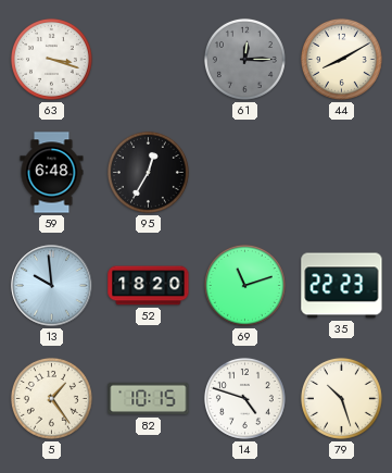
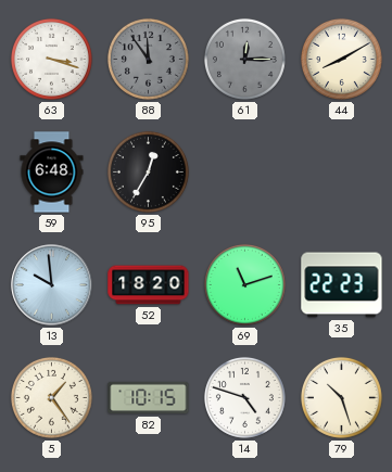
88: none -> 11:54
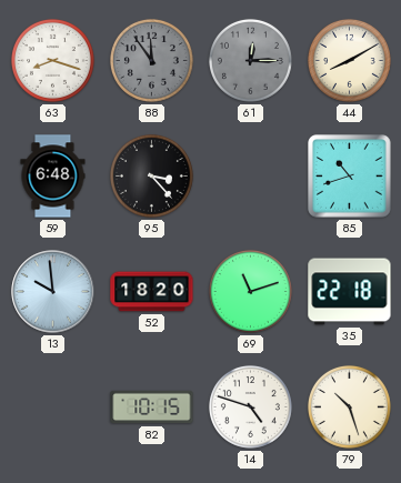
63: 3:18 -> 8:18
95: 12:35 -> 3:23
85: none -> 10:42
35: 22:23 -> 22:18
5: 1:24 -> none
